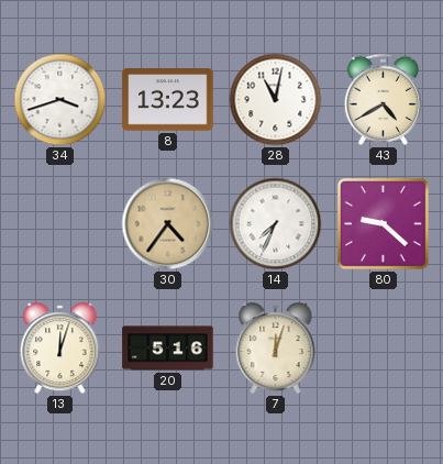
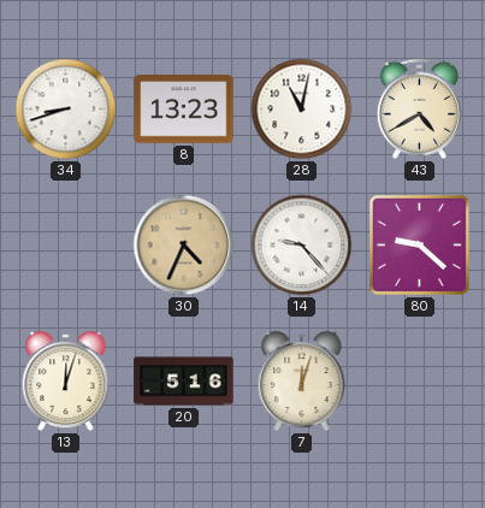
34: 3:42 -> 8:42
30: 4:36 -> 4:34
14: 7:34 -> 9:23
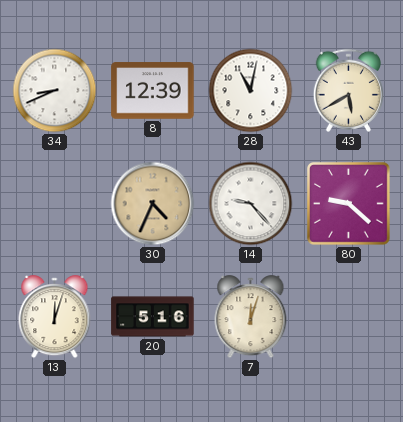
34: 8:42 -> 8:41
8: 13:23 -> 12:39
43: 4:40 -> 5:40
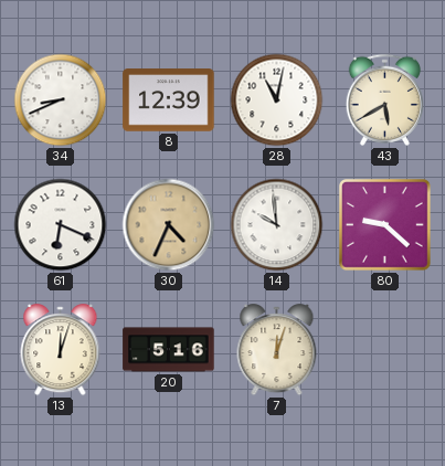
61: none -> 6:19
14: 9:23 -> 9:59
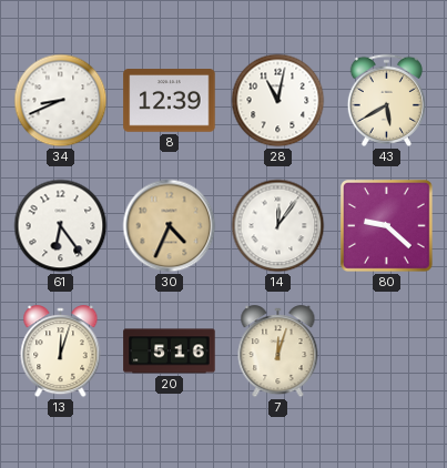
61: 6:19 -> 6:24
14: 9:59 -> 12:06
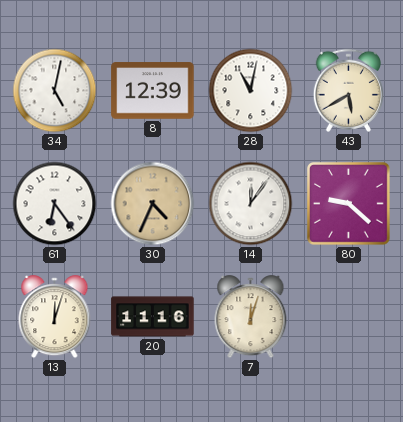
34: 8:41 -> 5:02
20: 5:16 -> 11:16
